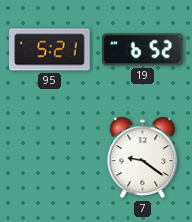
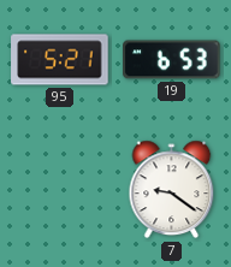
19: 6:52 -> 6:53
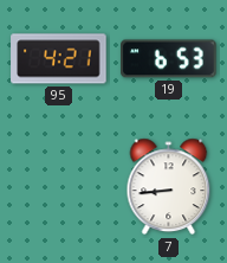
95: 5:21 -> 4:21
7: 9:21 -> 8:44
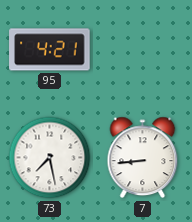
19: 6:53 -> none
73: none -> 7:28
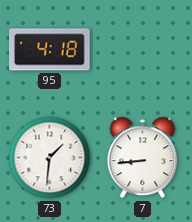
95: 4:21 -> 4:18
73: 7:28 -> 1:31
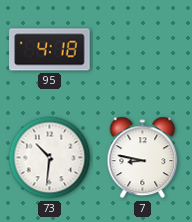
73: 1:31 -> 10:31
7: 8:44 -> 8:47
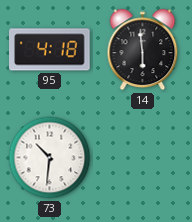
14: none -> 5:59
7: 8:47 -> none
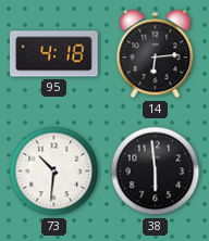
14: 5:59 -> 6:14
38: none -> 5:59
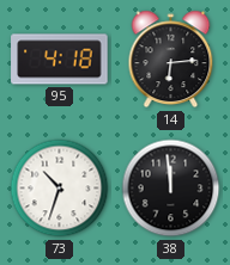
73: 10:31 -> 10:33
38: 5:59 -> 11:59
